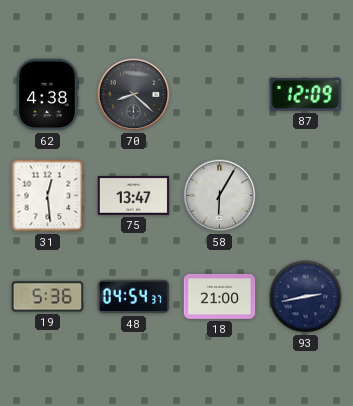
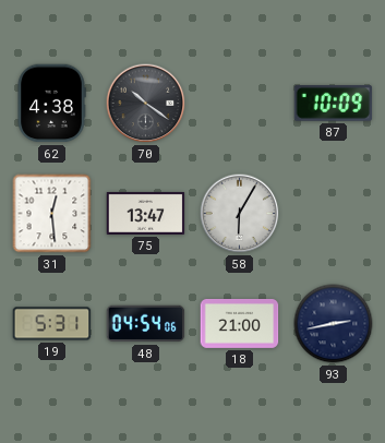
70: 8:22 -> 10:21
87: 12:09 -> 10:09
19: 5:36 -> 5:31
48: 04:54:37 -> 04:54:06
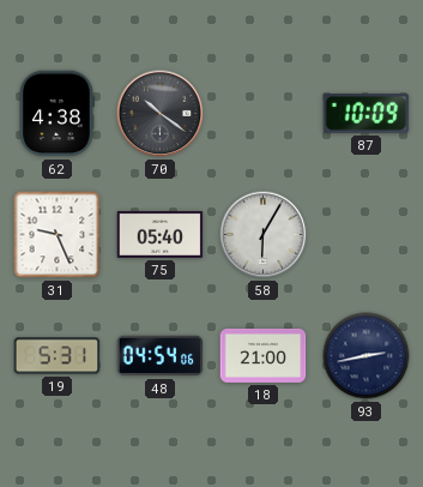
31: 12:29 -> 9:26
75: 13:47 -> 05:40
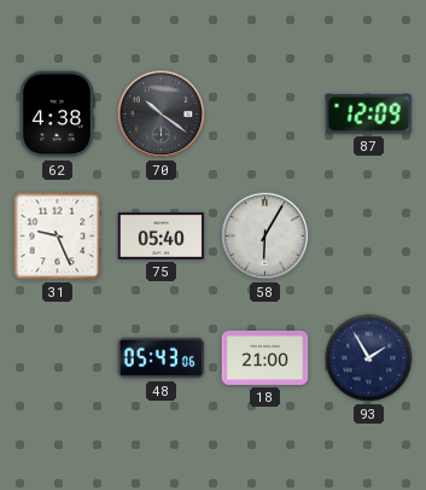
87: 10:09 -> 12:09
19: 5:31 -> none
48: 04:54 -> 05:43
93: 2:43 -> 1:55
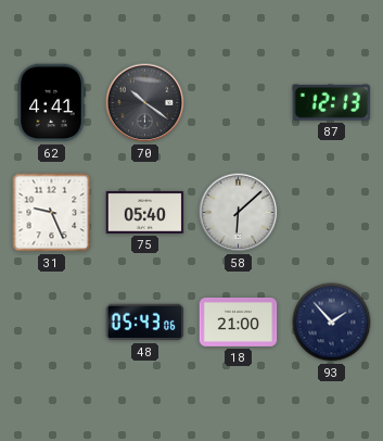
62: 4:38 -> 4:41
87: 12:09 -> 12:13
58: 6:05 -> 6:08
93: 1:55 -> 1:53
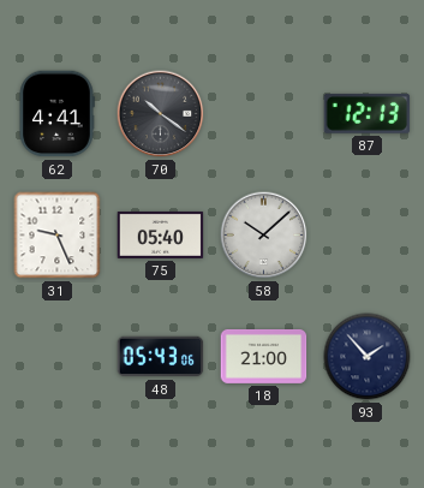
58: 6:08 -> 10:08
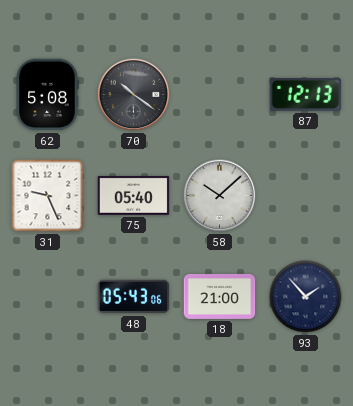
62: 4:41 -> 5:08
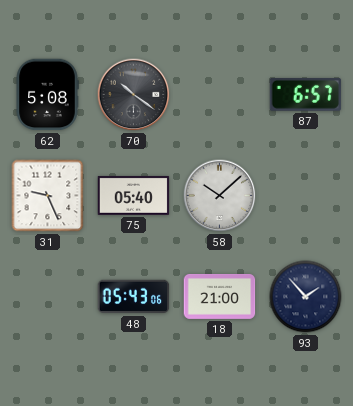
87: 12:13 -> 6:57
